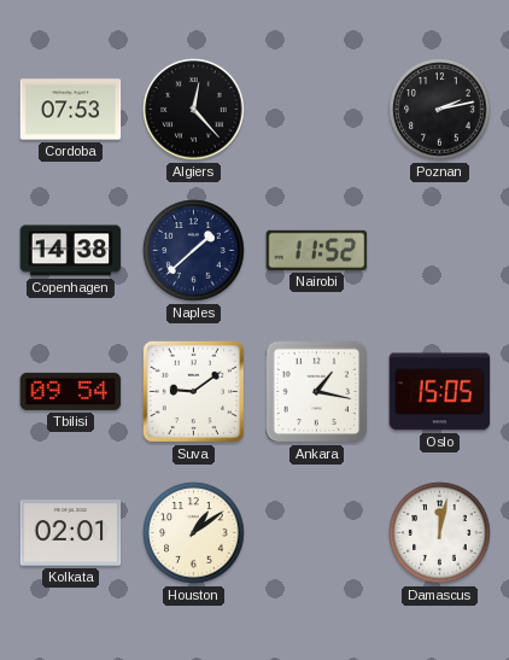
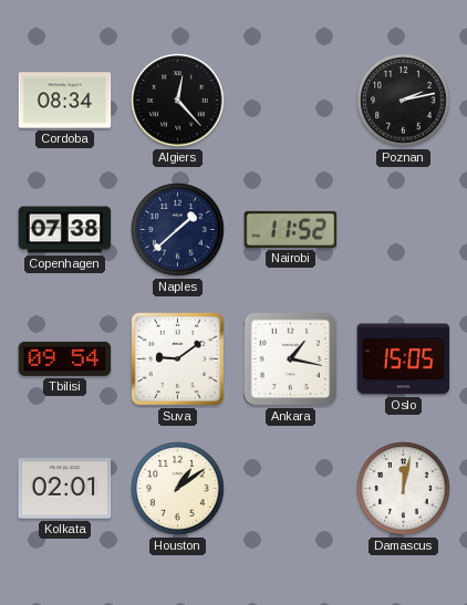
Cordoba: 07:53 -> 08:34
Copenhagen: 14:38 -> 07:38
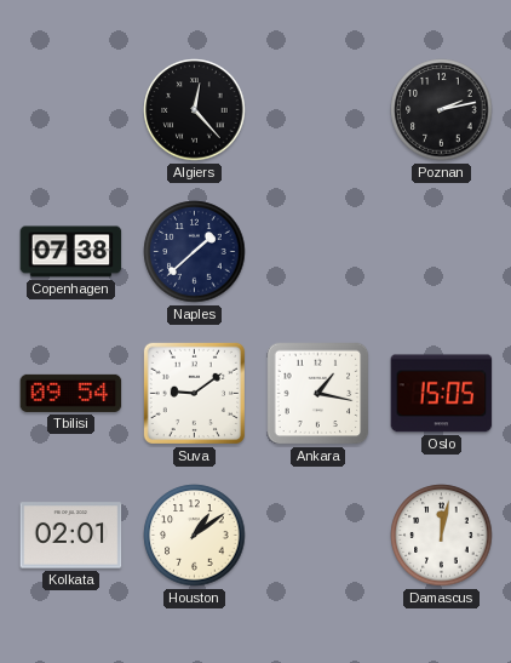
Cordoba: 08:34 -> none
Nairobi: 11:52 -> none
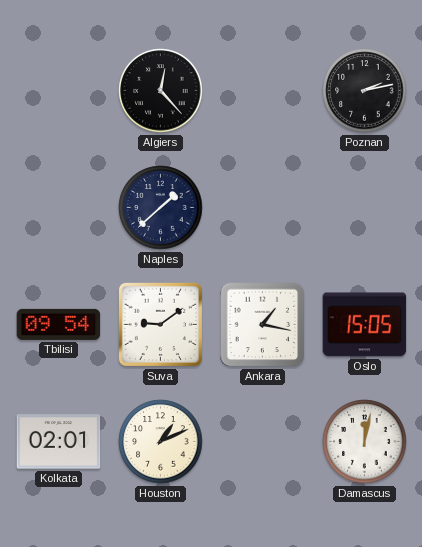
Copenhagen: 07:38 -> none
Houston: 1:09 -> 1:11
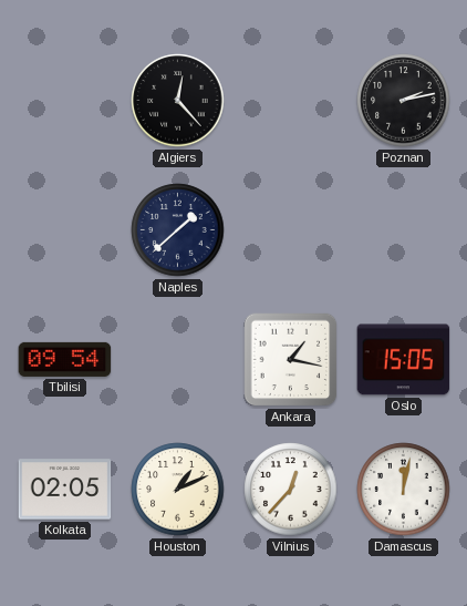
Suva: 9:09 -> none
Kolkata: 02:01 -> 02:05
Vilnius: none -> 12:37
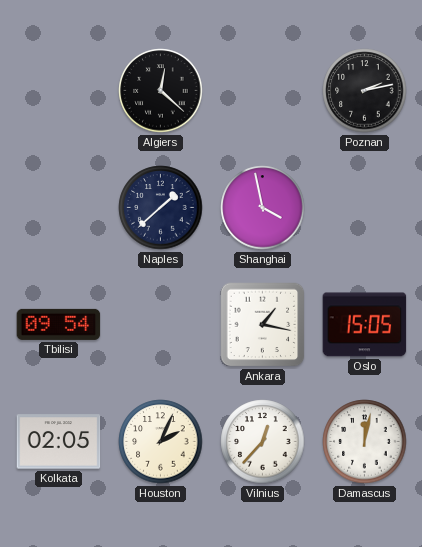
Algiers: 12:23 -> 12:22
Shanghai: none -> 3:58
Houston: 1:11 -> 2:04
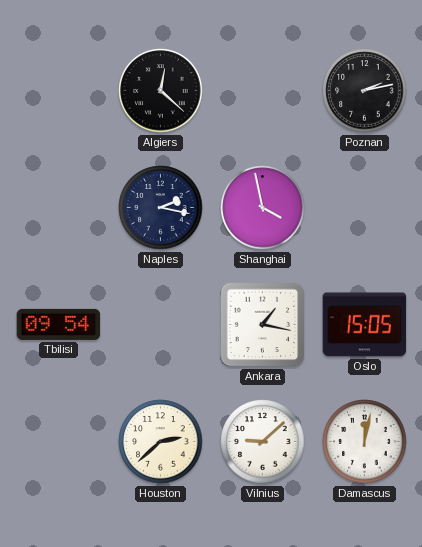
Naples: 1:38 -> 2:17
Kolkata: 02:05 -> none
Houston: 2:04 -> 2:38
Vilnius: 12:37 -> 9:08
